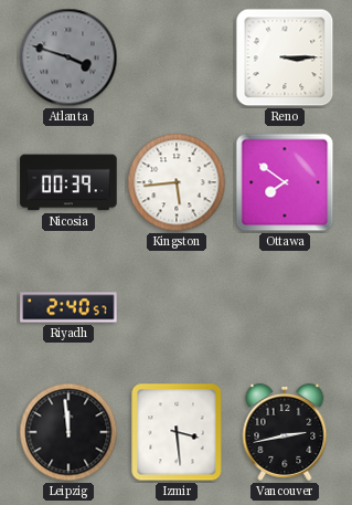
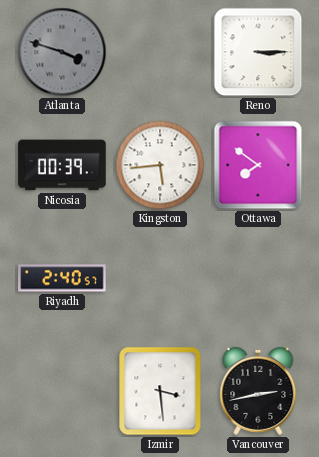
Leipzig: 11:59 -> none
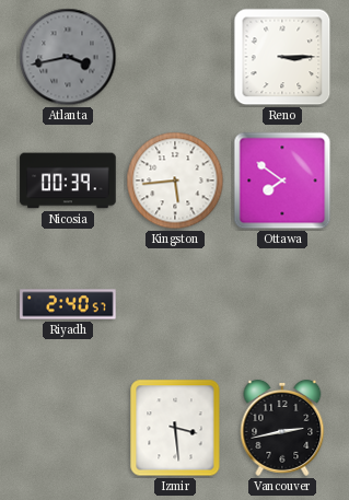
Atlanta: 3:48 -> 3:43
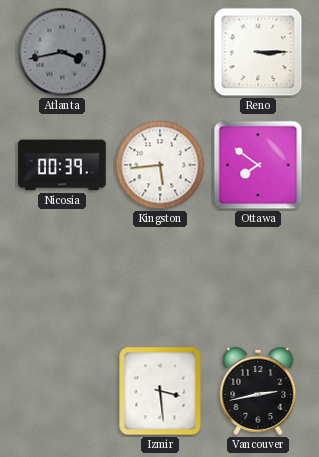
Riyadh: 2:40 -> none
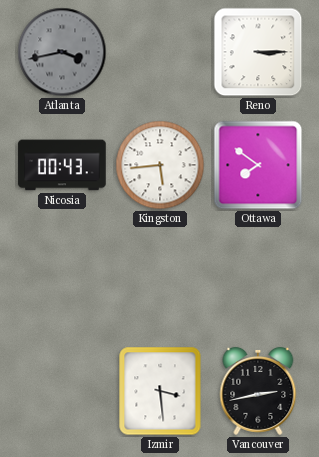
Nicosia: 00:39 -> 00:43
